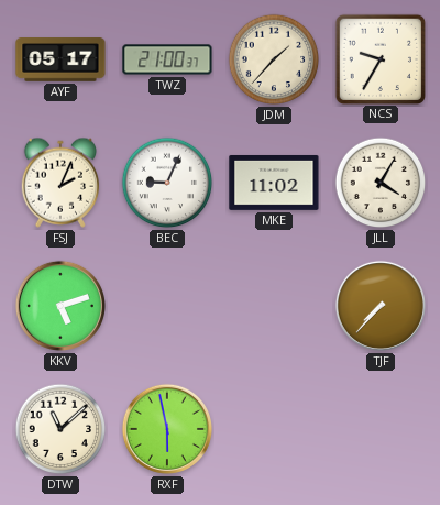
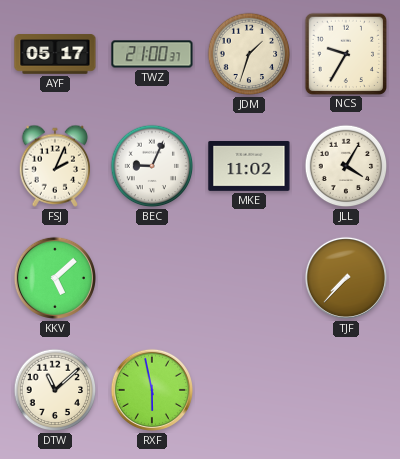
JDM: 1:37 -> 1:33
KKV: 5:12 -> 5:08
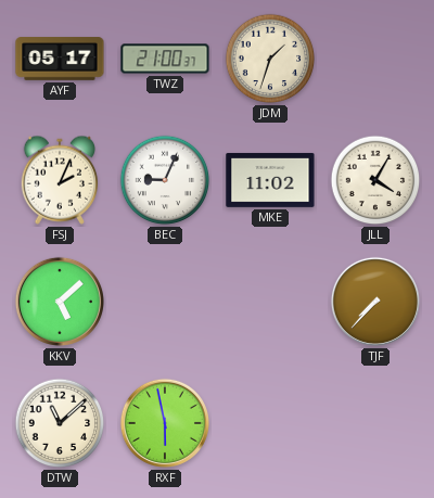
NCS: 9:35 -> none
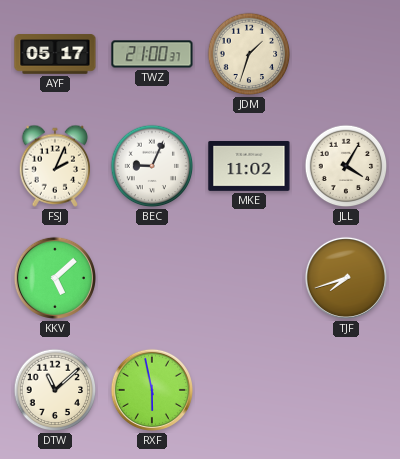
TJF: 7:37 -> 7:42
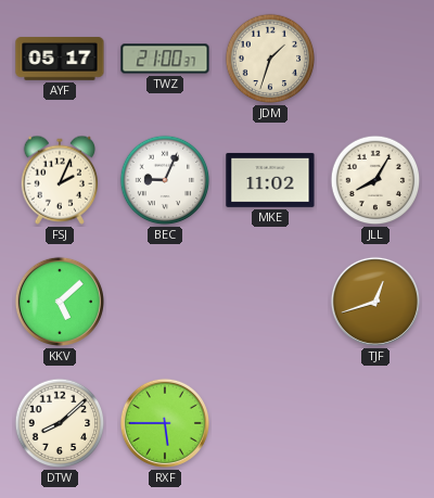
JLL: 4:05 -> 8:05
TJF: 7:42 -> 12:42
DTW: 11:08 -> 8:08
RXF: 5:58 -> 5:45
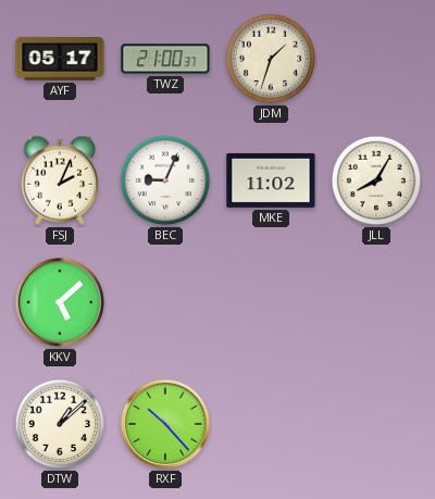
TJF: 12:42 -> none
DTW: 8:08 -> 1:08
RXF: 5:45 -> 10:23
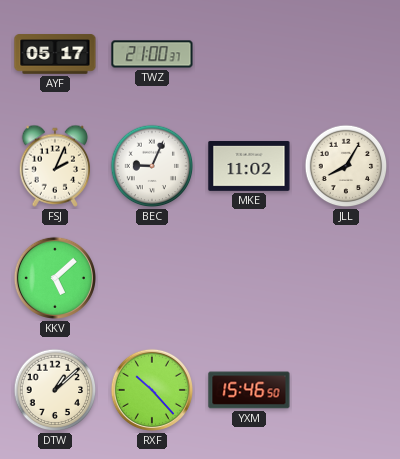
JDM: 1:33 -> none
YXM: none -> 15:46
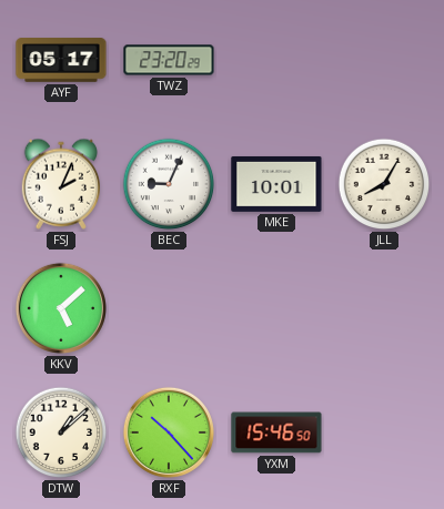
TWZ: 21:00 -> 23:20
MKE: 11:02 -> 10:01
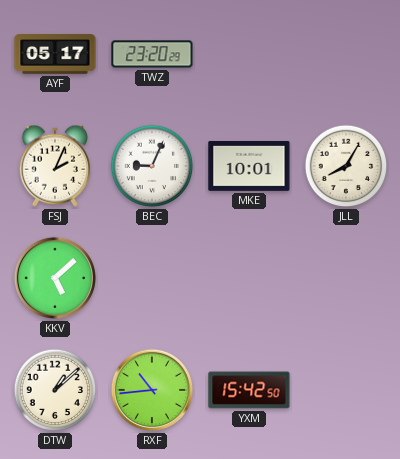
RXF: 10:23 -> 10:44
YXM: 15:46 -> 15:42
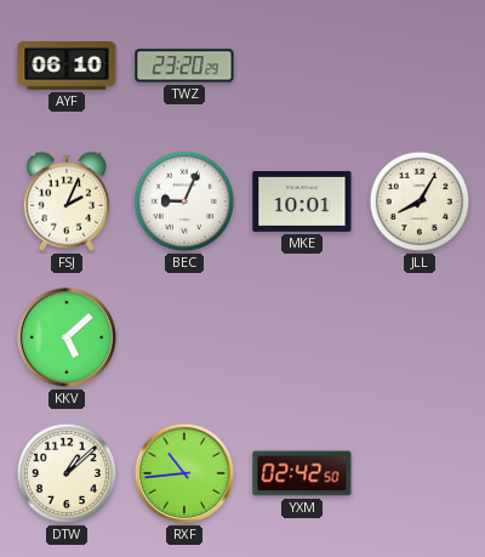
AYF: 05:17 -> 06:10
YXM: 15:42 -> 02:42
